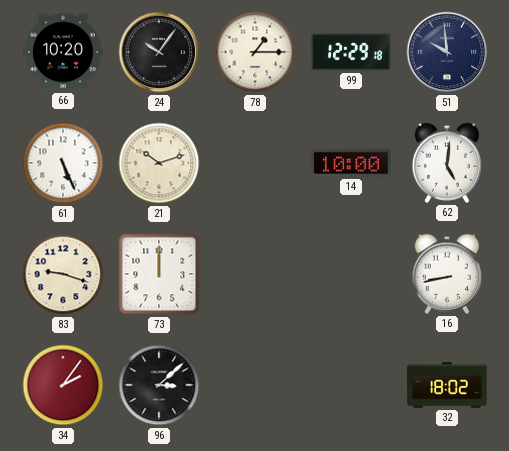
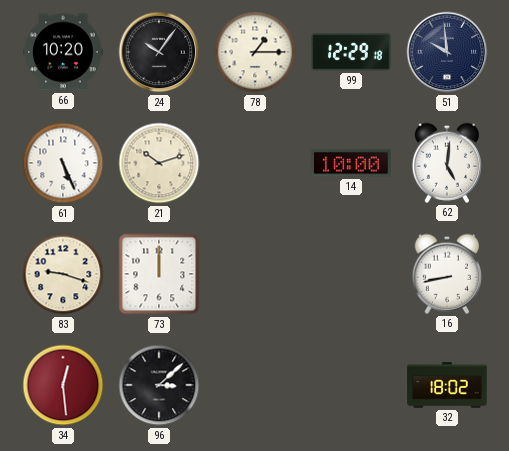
34: 2:06 -> 12:29
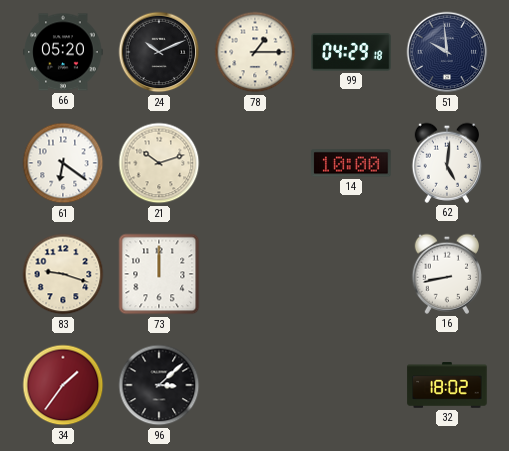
66: 10:20 -> 05:20
24: 10:06 -> 10:11
99: 12:29 -> 04:29
61: 5:26 -> 6:21
34: 12:29 -> 1:36
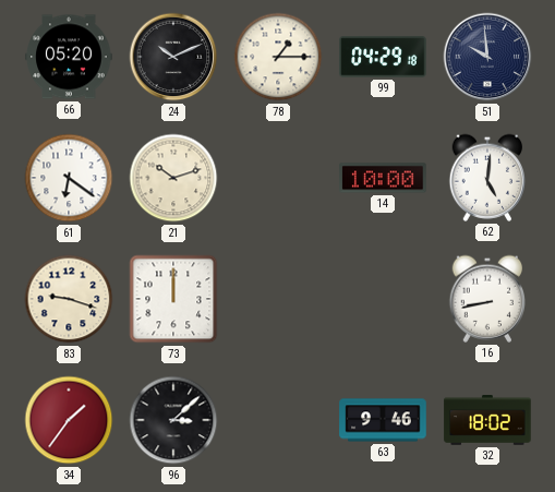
63: none -> 9:46
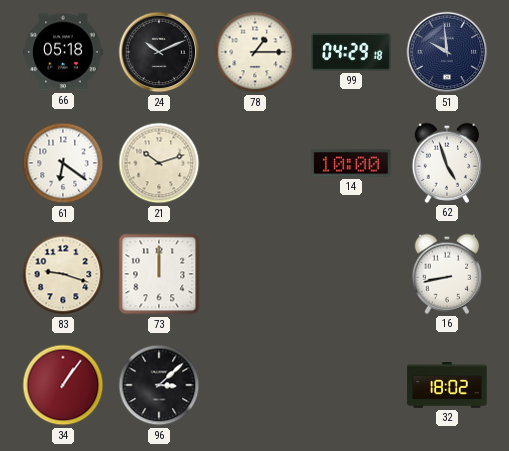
66: 05:20 -> 05:18
62: 5:01 -> 4:57
34: 1:36 -> 1:06
63: 9:46 -> none
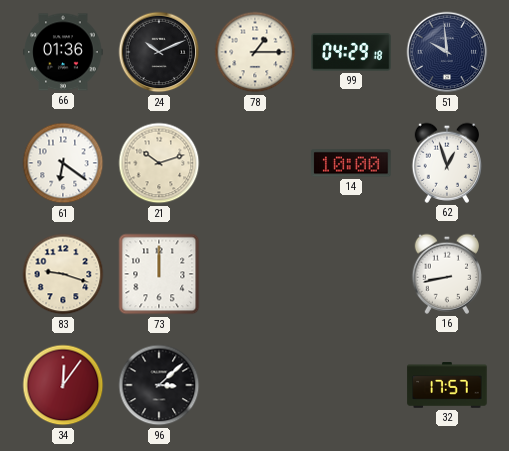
66: 05:18 -> 01:36
62: 4:57 -> 12:57
34: 1:06 -> 12:06
32: 18:02 -> 17:57
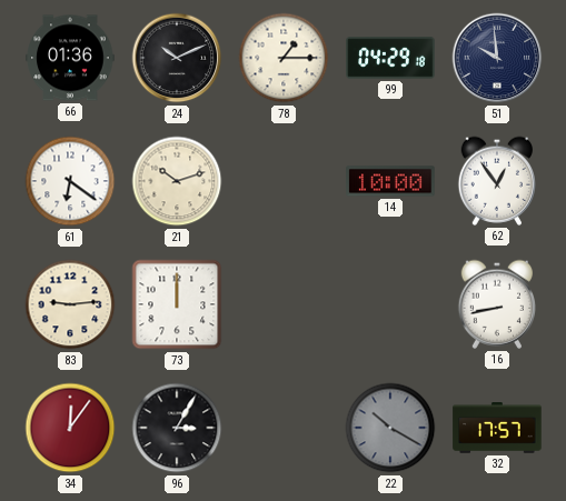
62: 12:57 -> 12:54
83: 9:18 -> 9:14
96: 3:08 -> 3:05
22: none -> 10:20
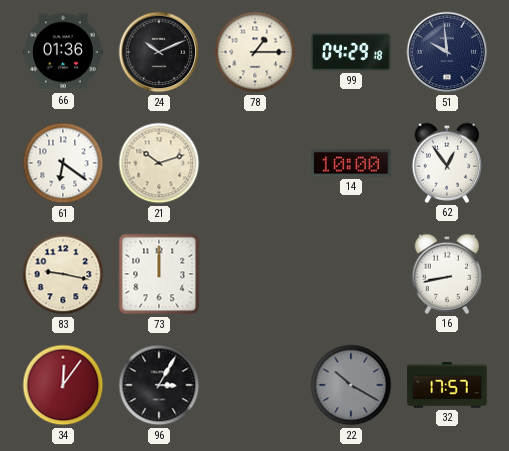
83: 9:14 -> 9:17
